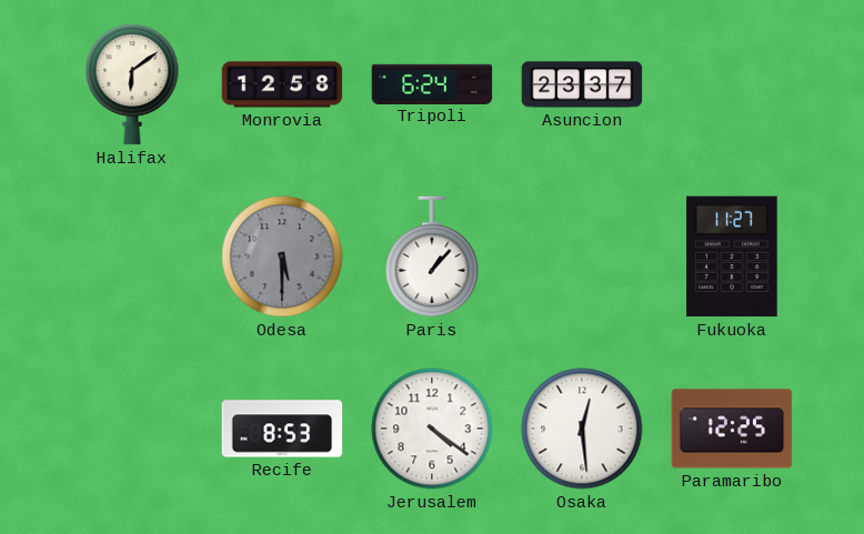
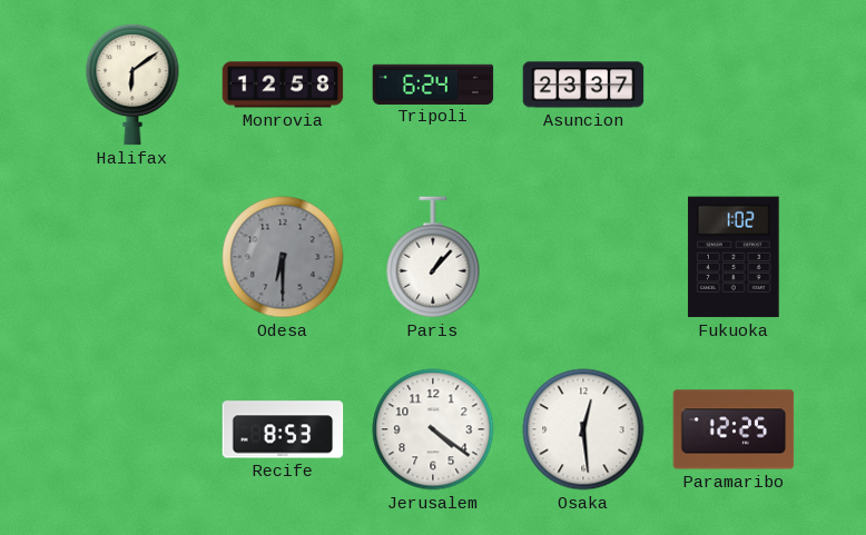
Odesa: 5:30 -> 6:30
Fukuoka: 11:27 -> 1:02
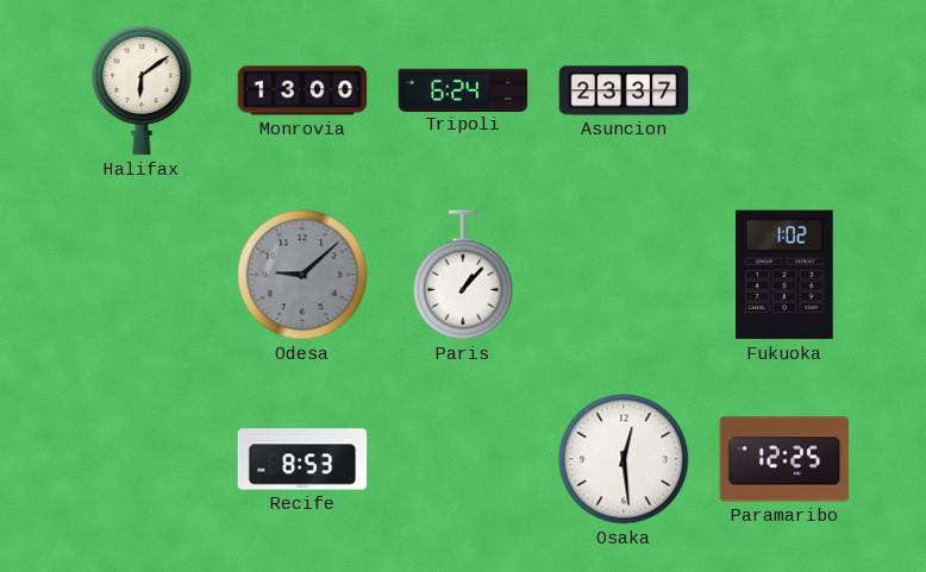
Monrovia: 12:58 -> 13:00
Odesa: 6:30 -> 9:08
Jerusalem: 4:21 -> none
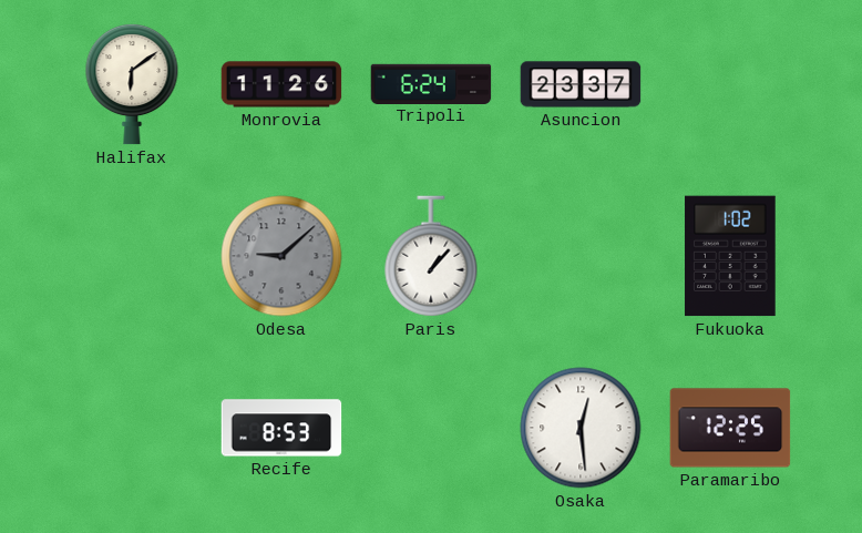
Monrovia: 13:00 -> 11:26
